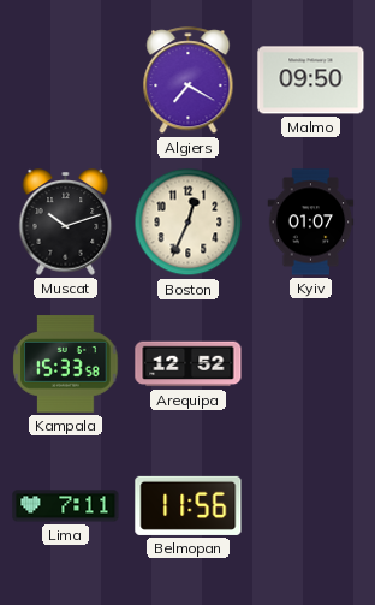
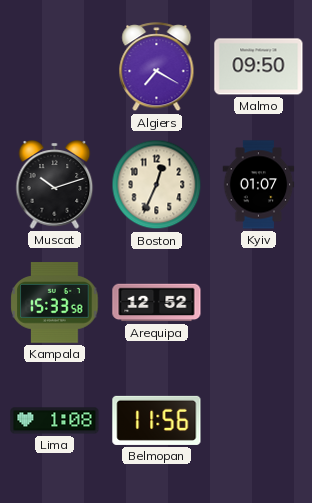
Lima: 7:11 -> 1:08
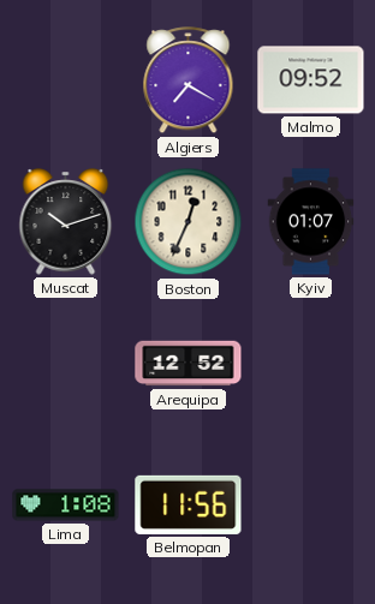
Malmo: 09:50 -> 09:52
Kampala: 15:33 -> none
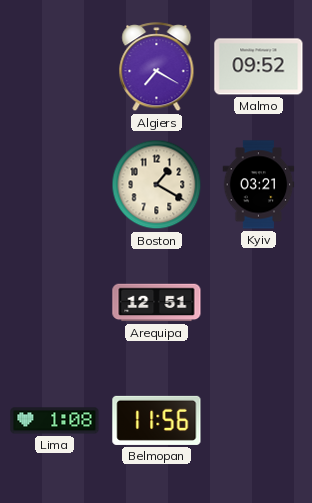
Muscat: 10:12 -> none
Boston: 12:34 -> 1:20
Kyiv: 01:07 -> 03:21
Arequipa: 12:52 -> 12:51
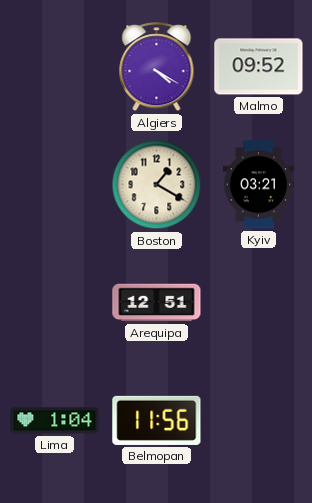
Algiers: 7:20 -> 4:20
Lima: 1:08 -> 1:04
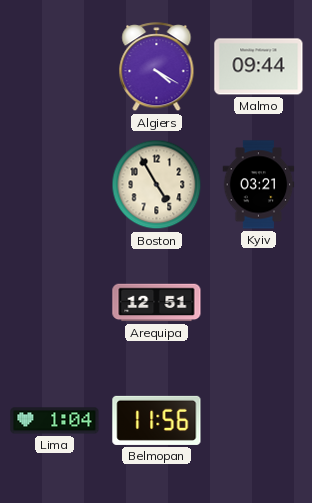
Malmo: 09:52 -> 09:44
Boston: 1:20 -> 4:55
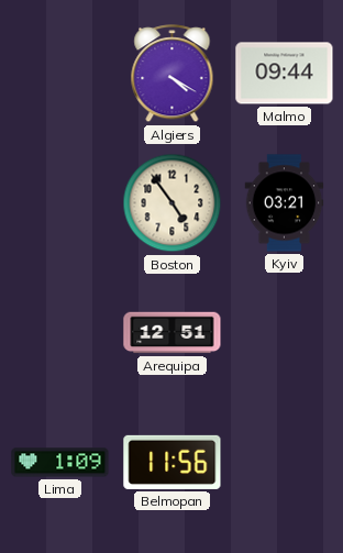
Boston: 4:55 -> 4:54
Lima: 1:04 -> 1:09
